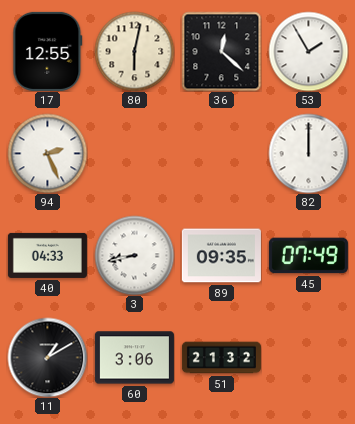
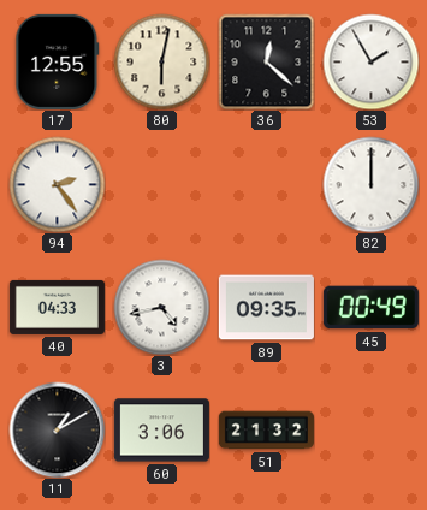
94: 2:26 -> 2:24
3: 8:43 -> 4:43
45: 07:49 -> 00:49
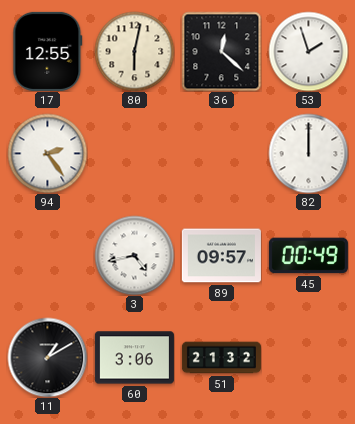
53: 1:55 -> 1:57
40: 04:33 -> none
89: 09:35 -> 09:57
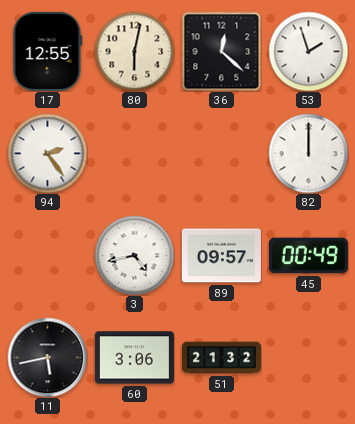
11: 1:10 -> 5:43
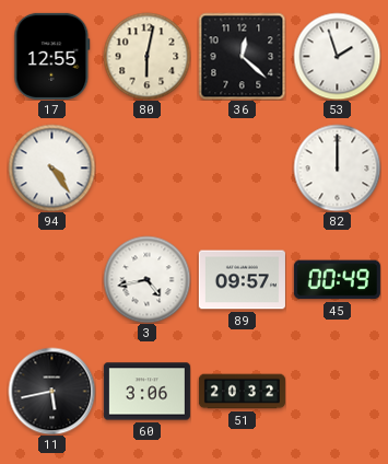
94: 2:24 -> 4:24
51: 21:32 -> 20:32
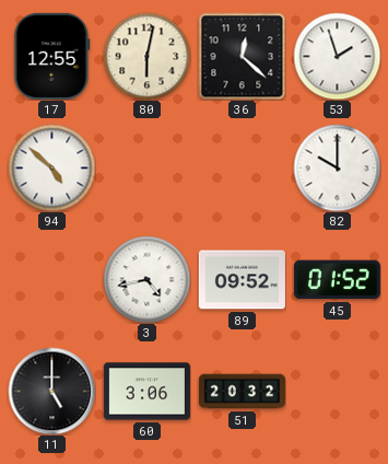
94: 4:24 -> 4:52
82: 12:00 -> 10:00
89: 09:57 -> 09:52
45: 00:49 -> 01:52
11: 5:43 -> 5:00
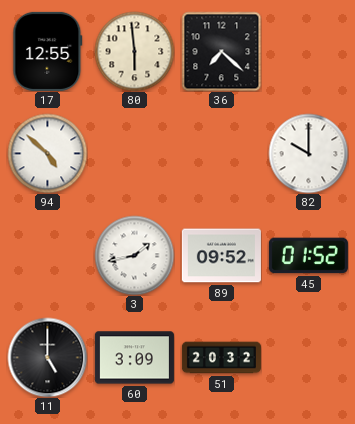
80: 6:02 -> 5:59
36: 12:22 -> 7:22
53: 1:57 -> none
3: 4:43 -> 1:43
60: 3:06 -> 3:09
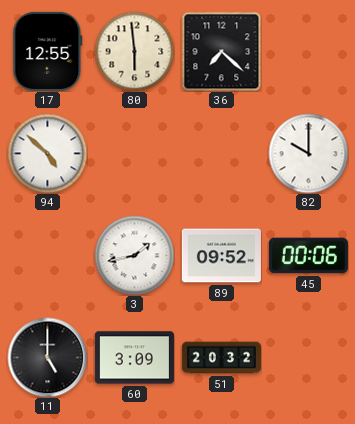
45: 01:52 -> 00:06
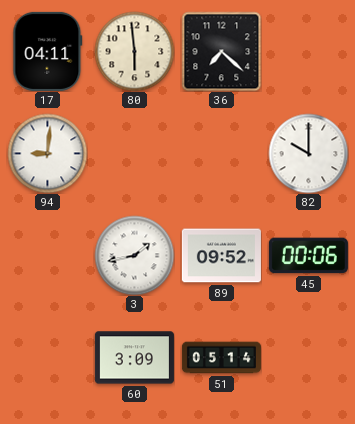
17: 12:55 -> 04:11
94: 4:52 -> 9:01
11: 5:00 -> none
51: 20:32 -> 05:14
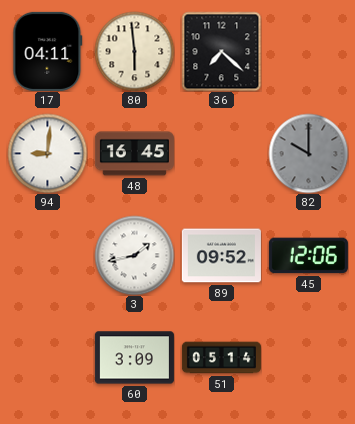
48: none -> 16:45
82 dial: white -> grey
45: 00:06 -> 12:06
